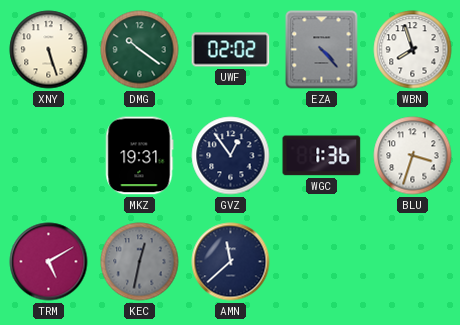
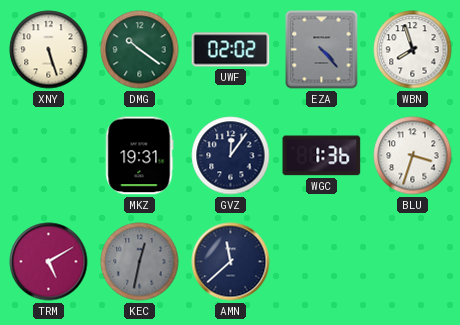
GVZ: 12:54 -> 12:06
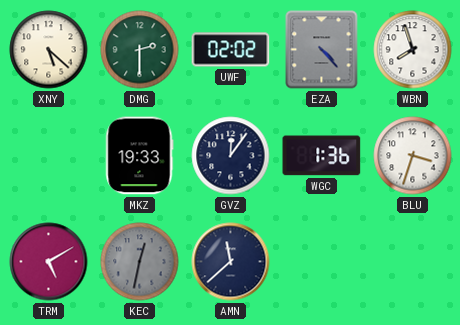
XNY: 5:27 -> 5:22
DMG: 10:21 -> 2:30
MKZ: 19:31 -> 19:33
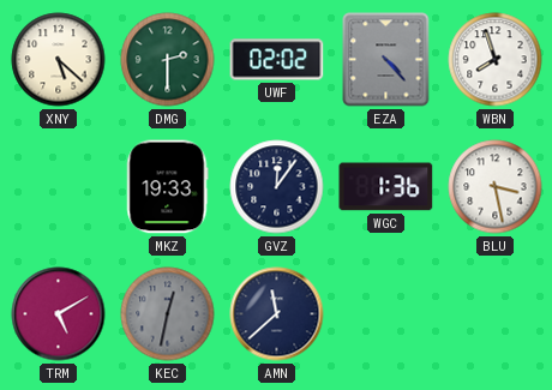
BLU: 3:33 -> 3:28
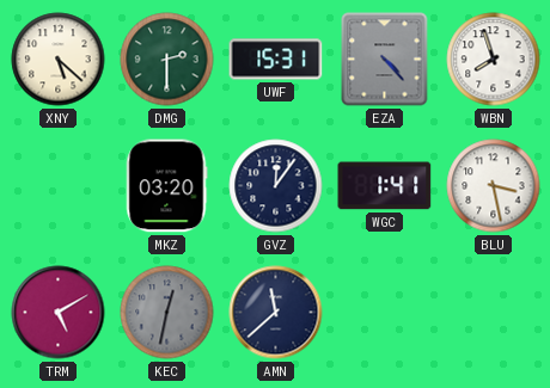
UWF: 02:02 -> 15:31
MKZ: 19:33 -> 03:20
WGC: 1:36 -> 1:41
